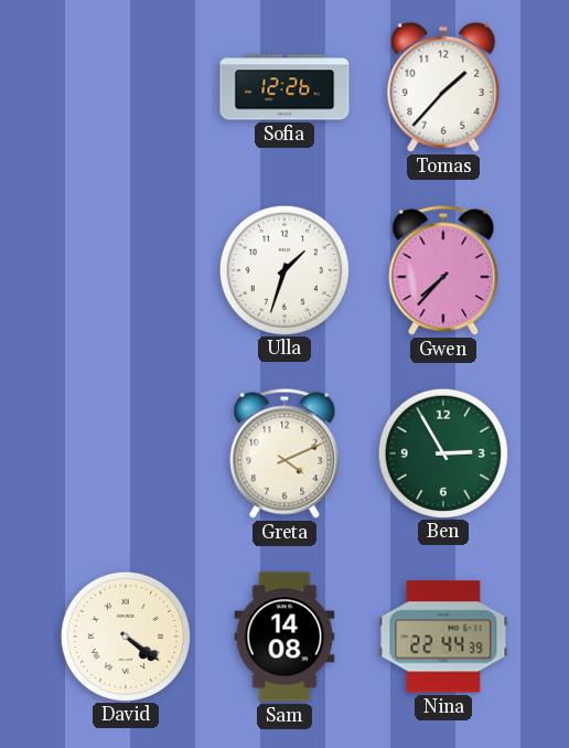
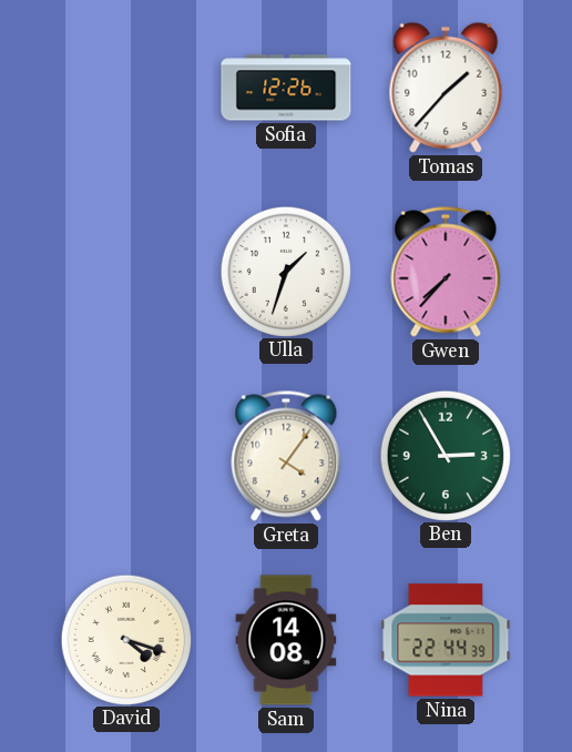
Greta: 4:11 -> 4:06
David: 4:21 -> 4:18
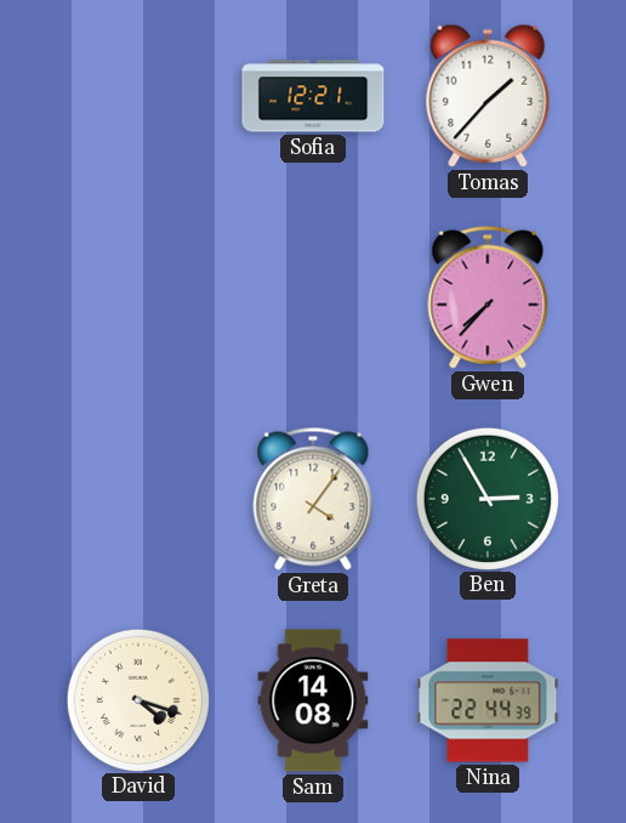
Sofia: 12:26 -> 12:21
Ulla: 1:33 -> none
